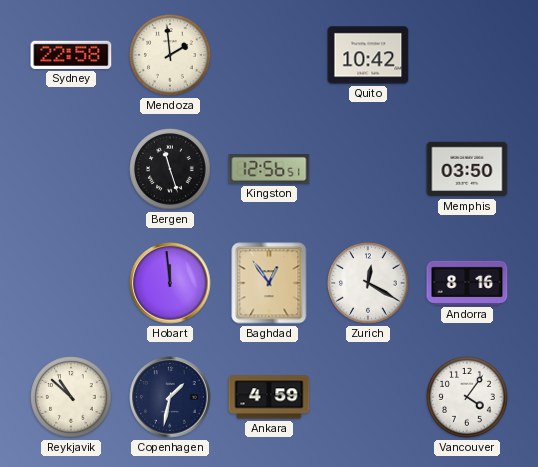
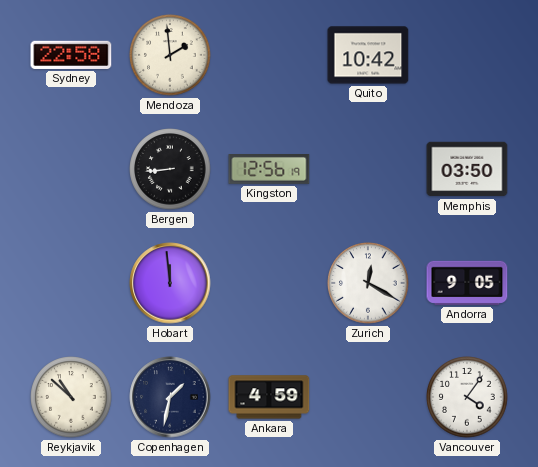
Bergen: 11:27 -> 8:44
Kingston: 12:56:51 -> 12:56:19
Baghdad: 12:54 -> none
Andorra: 8:16 -> 9:05
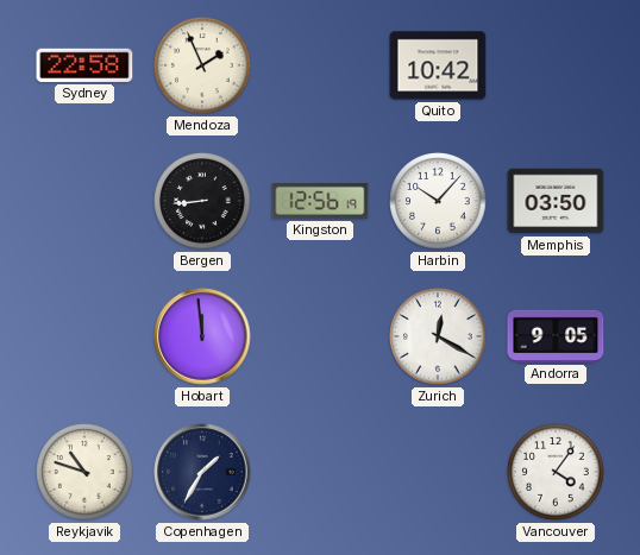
Mendoza: 1:59 -> 1:56
Harbin: none -> 10:07
Reykjavik: 10:52 -> 10:48
Copenhagen: 1:32 -> 1:35
Ankara: 4:59 -> none
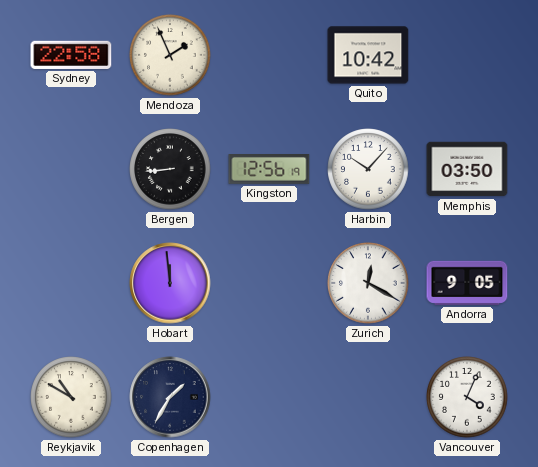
Reykjavik: 10:48 -> 10:50
Vancouver: 4:06 -> 4:04
